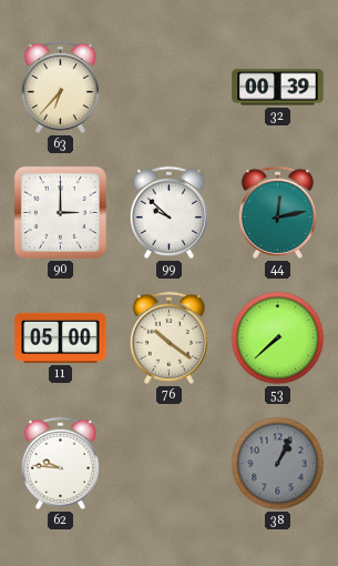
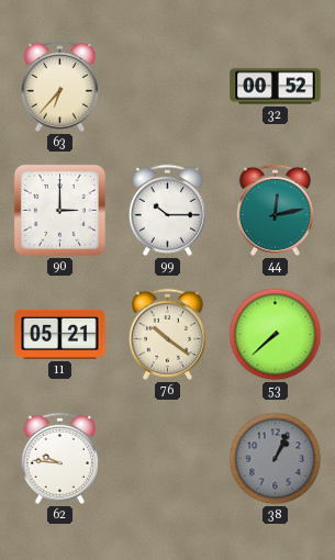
32: 00:39 -> 00:52
99: 9:52 -> 10:15
11: 05:00 -> 05:21
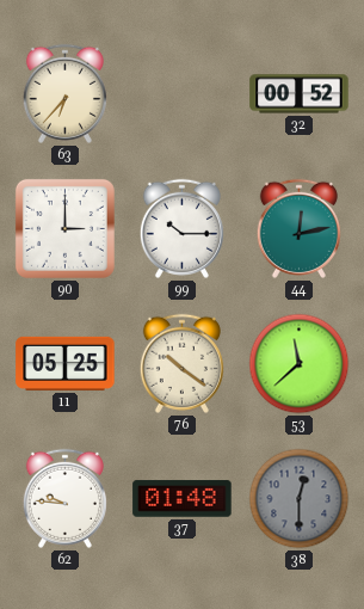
11: 05:21 -> 05:25
53: 7:38 -> 11:38
37: none -> 01:48
38: 1:04 -> 12:30
